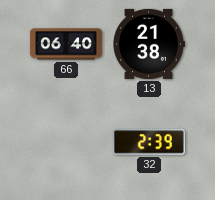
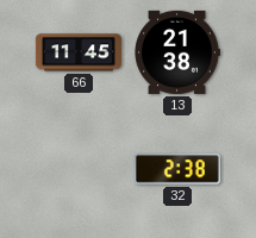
66: 06:40 -> 11:45
32: 2:39 -> 2:38
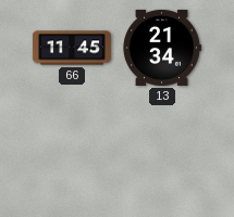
13: 21:38 -> 21:34
32: 2:38 -> none
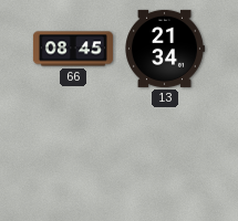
66: 11:45 -> 08:45
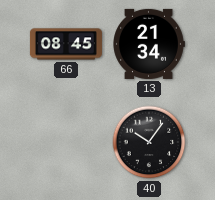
40: none -> 10:06
